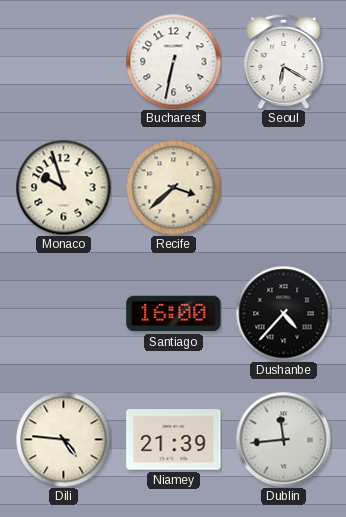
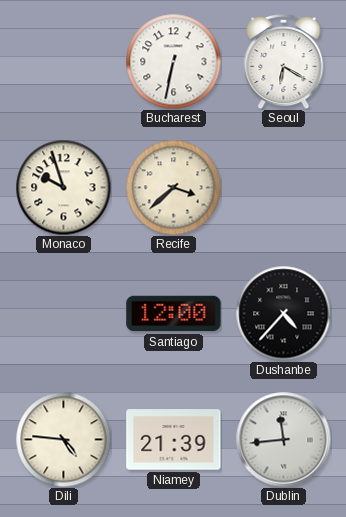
Santiago: 16:00 -> 12:00
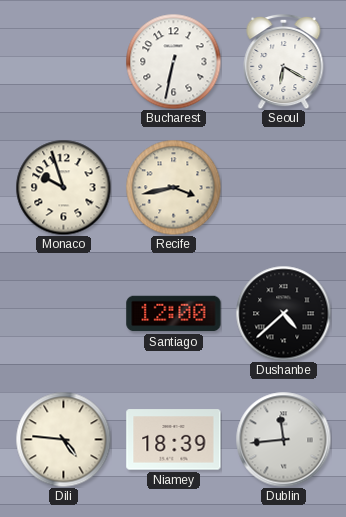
Recife: 3:38 -> 3:43
Dushanbe: 4:37 -> 4:38
Niamey: 21:39 -> 18:39
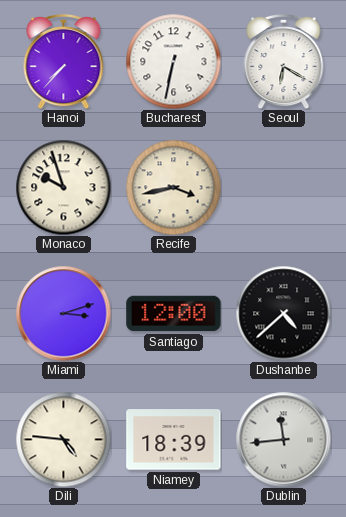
Hanoi: none -> 7:37
Miami: none -> 3:12
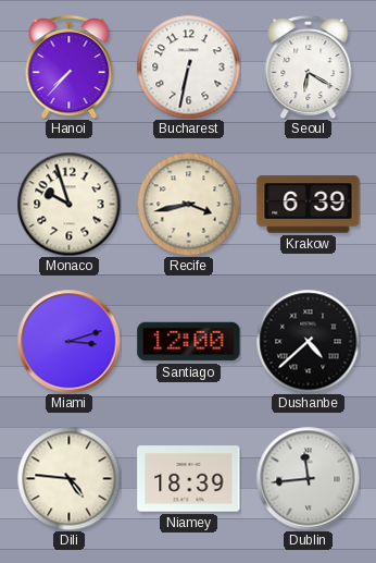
Krakow: none -> 6:39
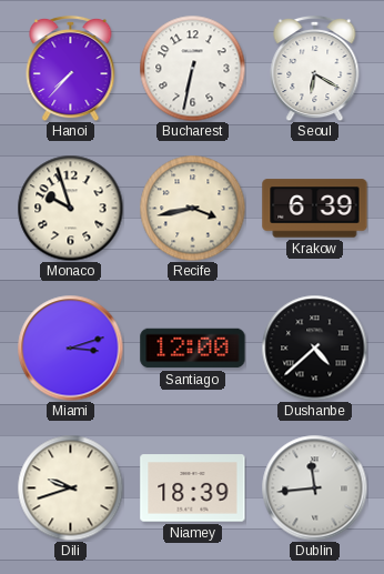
Dili: 4:46 -> 9:42
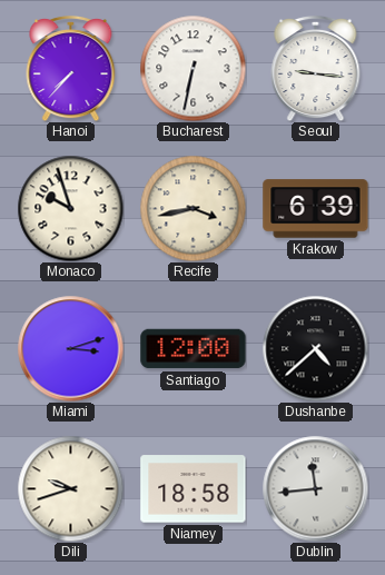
Seoul: 6:20 -> 9:16
Niamey: 18:39 -> 18:58
